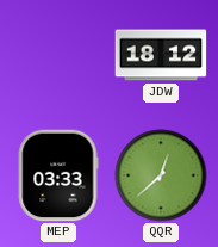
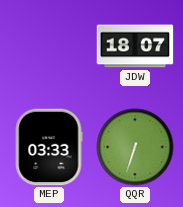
JDW: 18:12 -> 18:07
QQR: 12:38 -> 6:33
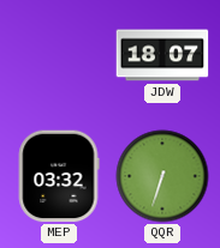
MEP: 03:33 -> 03:32
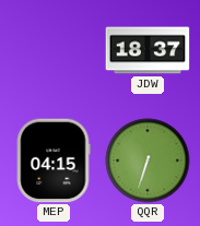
JDW: 18:07 -> 18:37
MEP: 03:32 -> 04:15
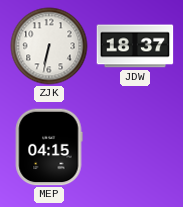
ZJK: none -> 6:32
QQR: 6:33 -> none
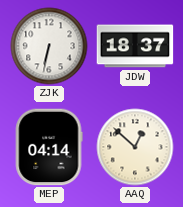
MEP: 04:15 -> 04:14
AAQ: none -> 12:52
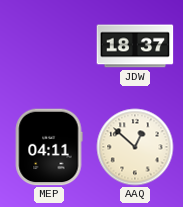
ZJK: 6:32 -> none
MEP: 04:14 -> 04:11
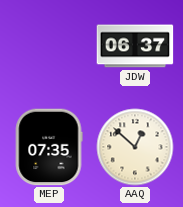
JDW: 18:37 -> 06:37
MEP: 04:11 -> 07:35
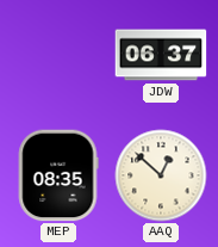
MEP: 07:35 -> 08:35
